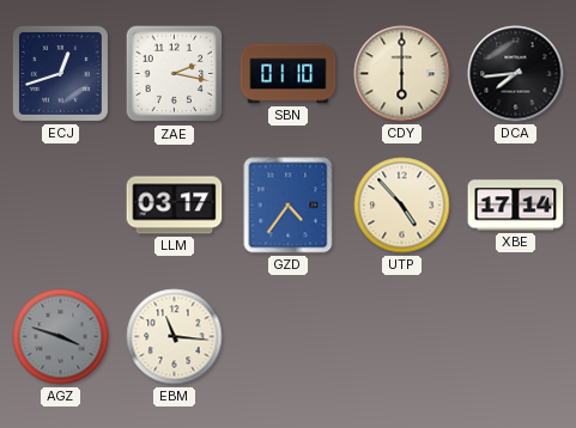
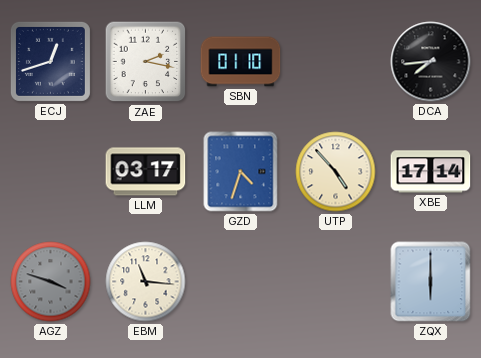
CDY: 6:00 -> none
GZD: 4:36 -> 4:33
ZQX: none -> 6:00
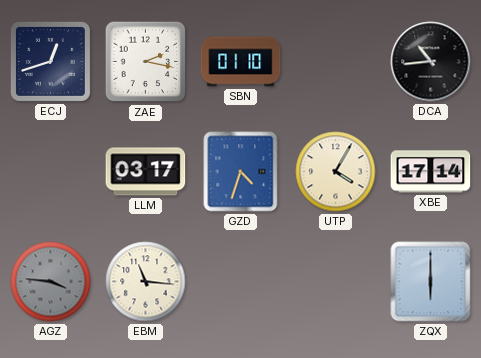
DCA: 7:44 -> 10:44
UTP: 4:53 -> 4:05
AGZ: 3:48 -> 3:46
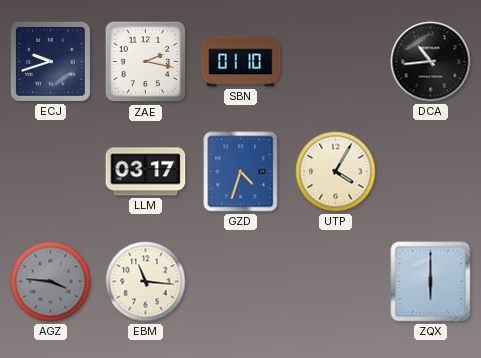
ECJ: 12:42 -> 9:42
XBE: 17:14 -> none
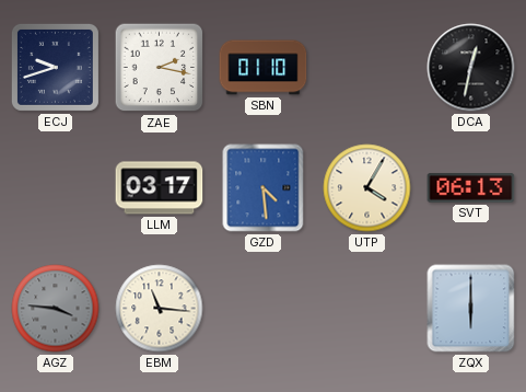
DCA: 10:44 -> 12:32
GZD: 4:33 -> 4:29
SVT: none -> 06:13
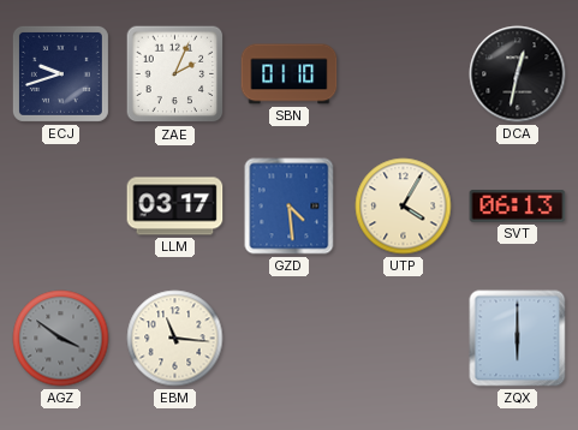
ZAE: 2:17 -> 2:04
AGZ: 3:46 -> 3:51
